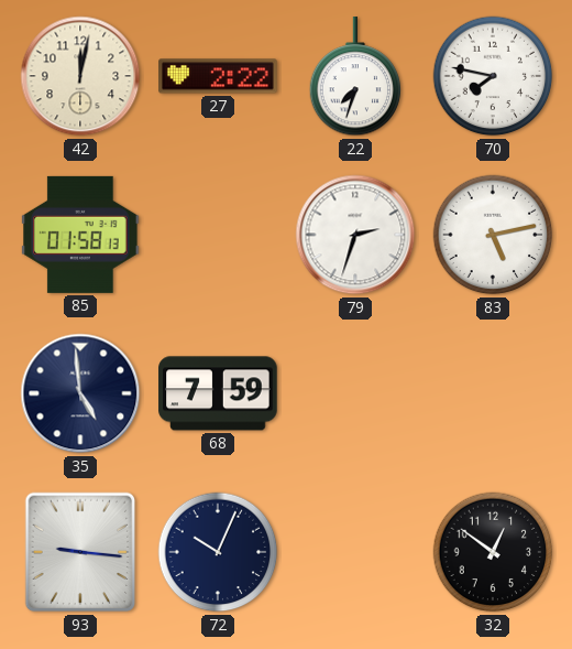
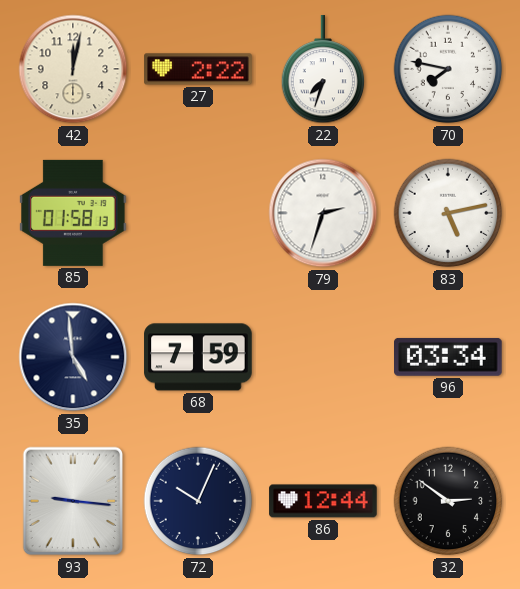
96: none -> 03:34
86: none -> 12:44
32: 12:51 -> 2:51
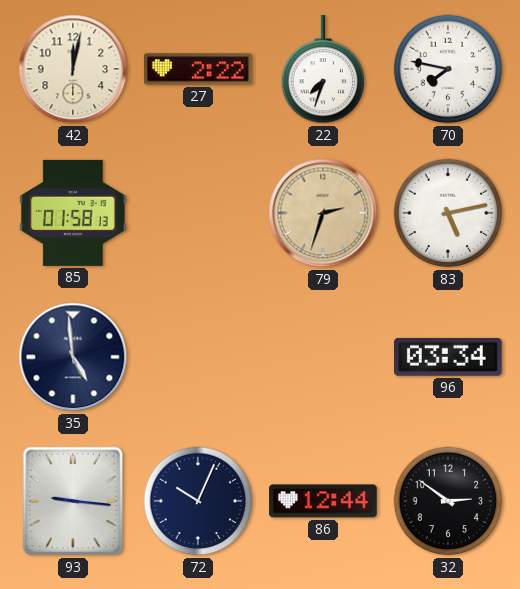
79 dial: white -> champagne
68: 7:59 -> none
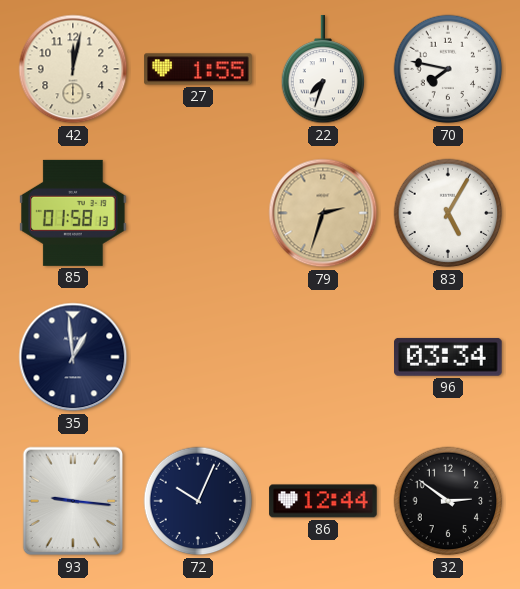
27: 2:22 -> 1:55
83: 5:13 -> 5:05
35: 4:59 -> 12:59
